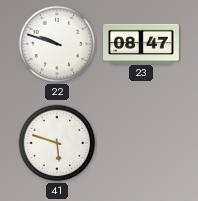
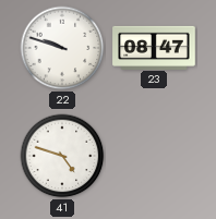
41: 5:48 -> 4:48
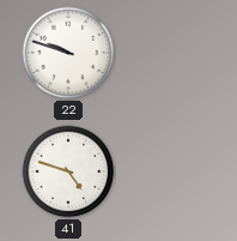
23: 08:47 -> none
